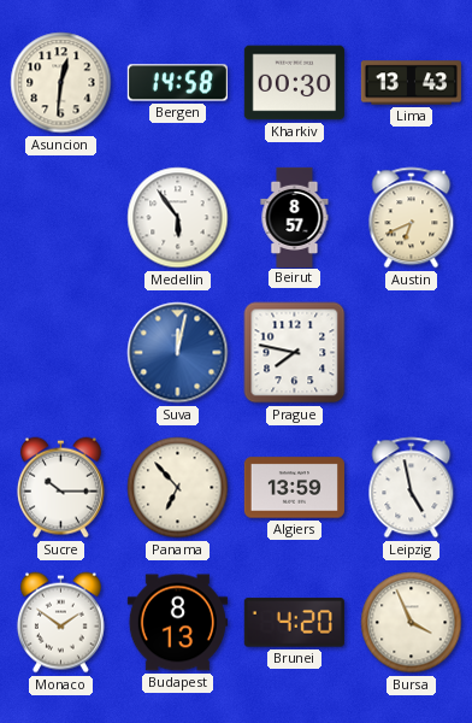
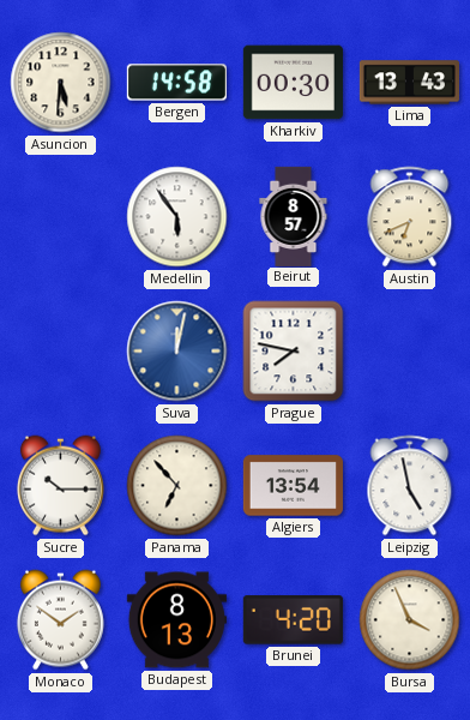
Asuncion: 12:31 -> 5:31
Algiers: 13:59 -> 13:54
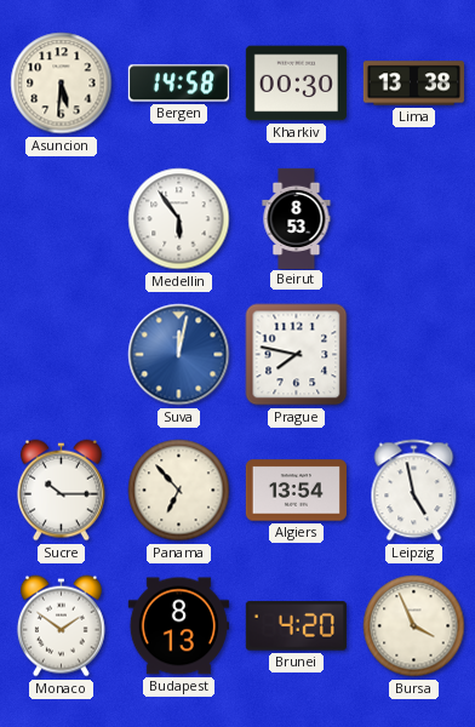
Lima: 13:43 -> 13:38
Beirut: 8:57 -> 8:53
Austin: 6:41 -> none
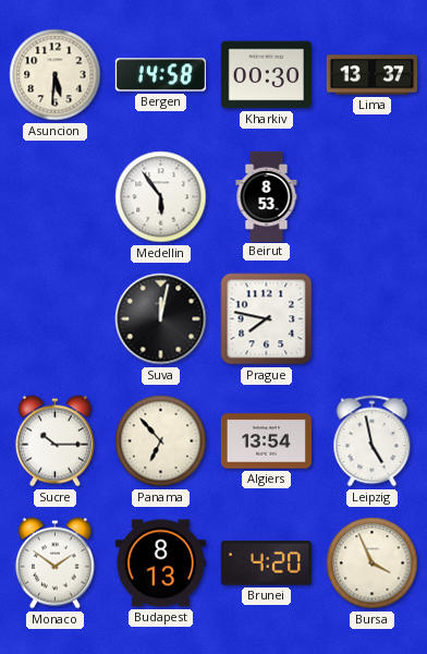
Lima: 13:38 -> 13:37
Suva dial: blue -> black
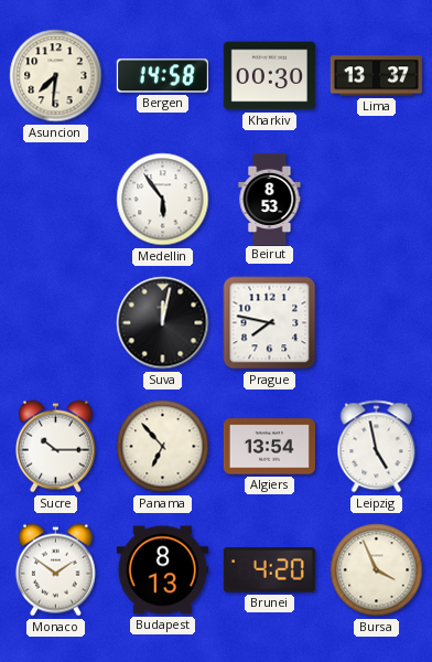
Asuncion: 5:31 -> 7:31
